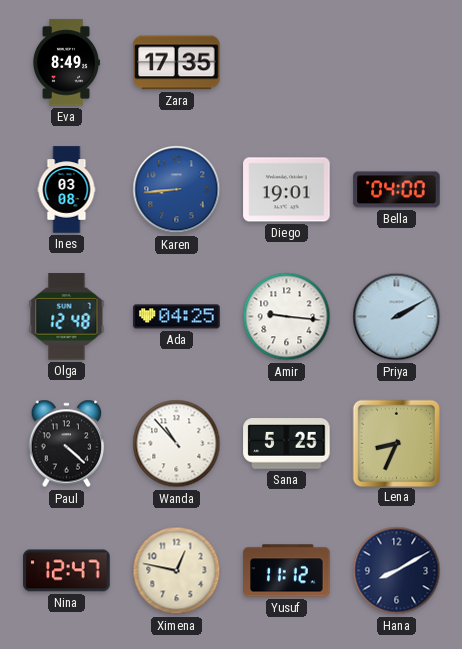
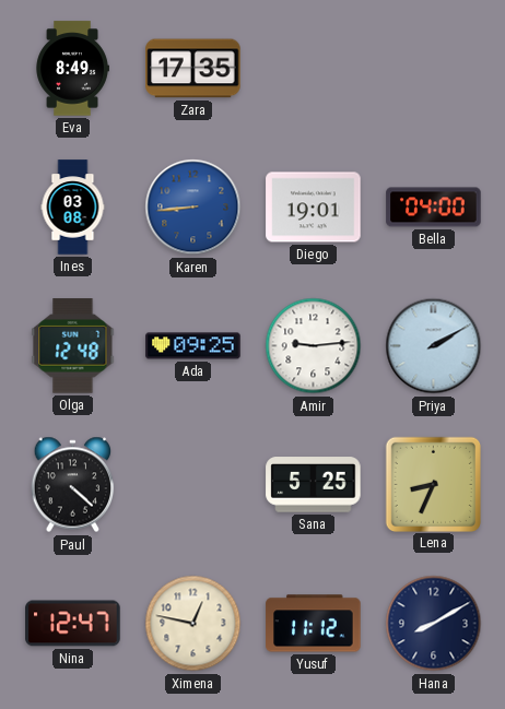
Ada: 04:25 -> 09:25
Amir: 9:16 -> 9:14
Wanda: 10:53 -> none
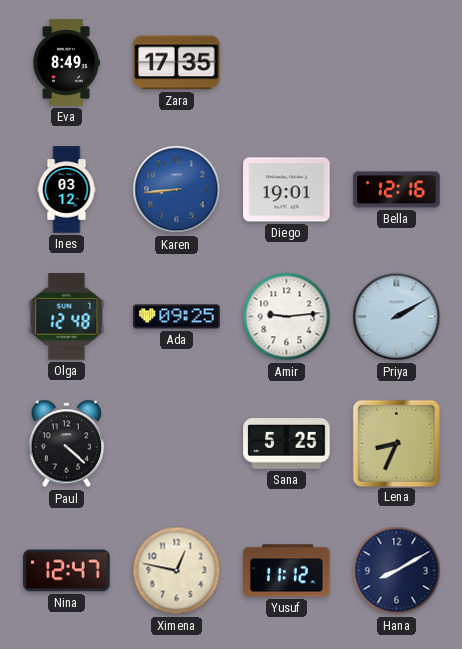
Ines: 03:08 -> 03:12
Bella: 04:00 -> 12:16
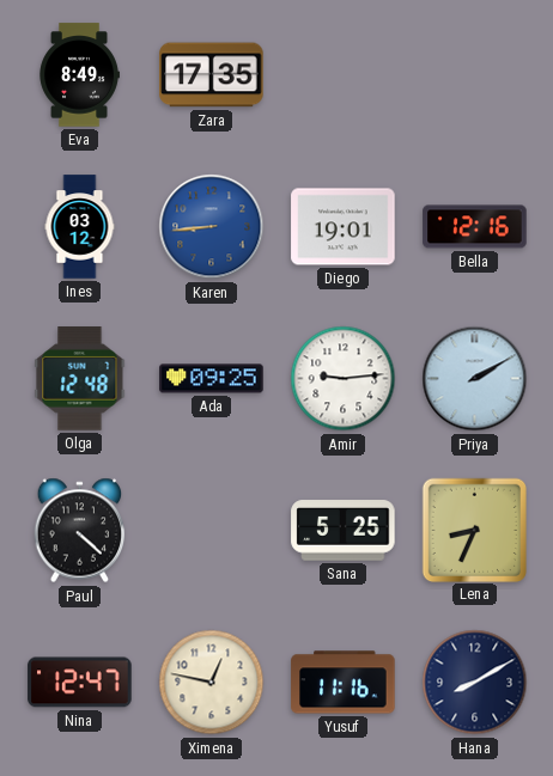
Yusuf: 11:12 -> 11:16
